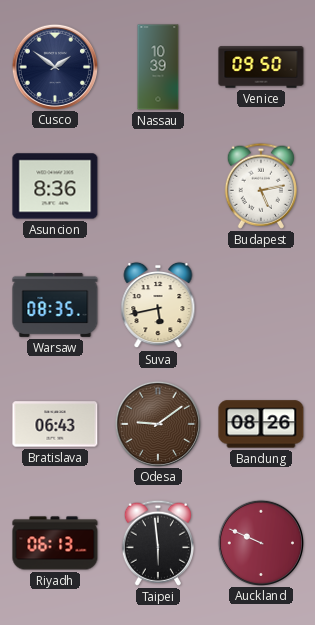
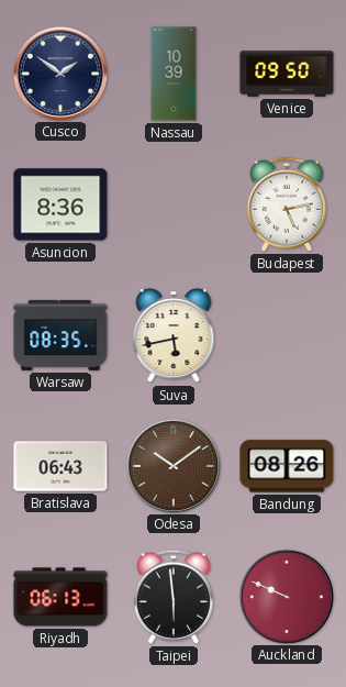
Odesa: 9:09 -> 10:09
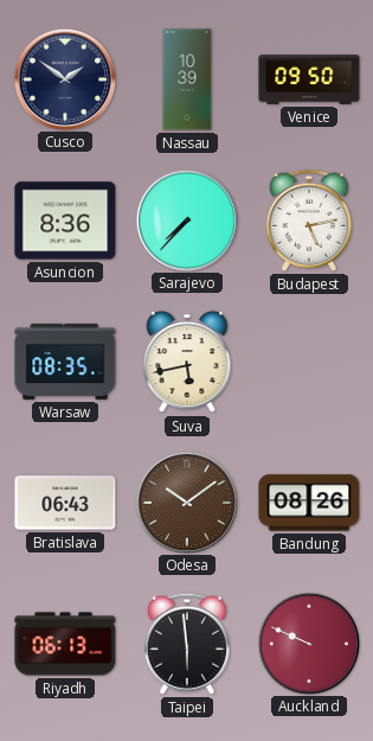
Sarajevo: none -> 7:37
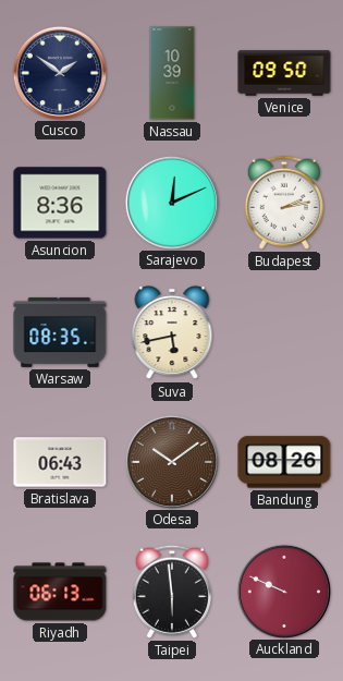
Sarajevo: 7:37 -> 12:11
Budapest: 5:13 -> 2:13
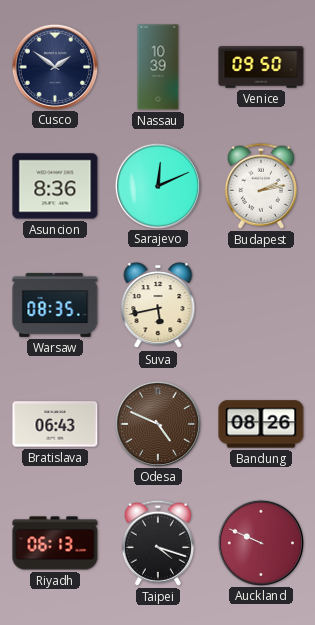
Odesa: 10:09 -> 4:49
Taipei: 5:59 -> 4:18
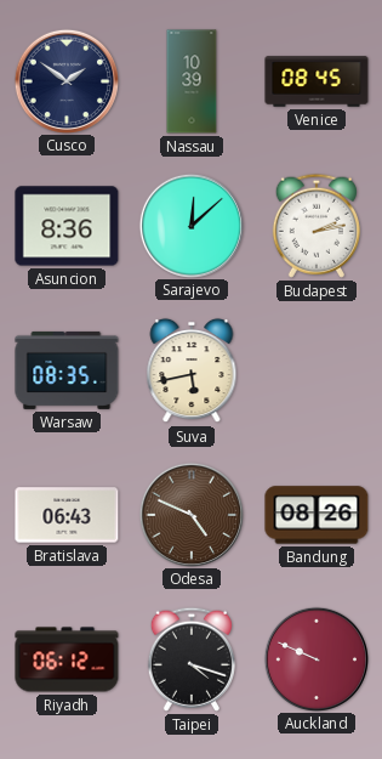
Venice: 09:50 -> 08:45
Sarajevo: 12:11 -> 12:08
Riyadh: 06:13 -> 06:12
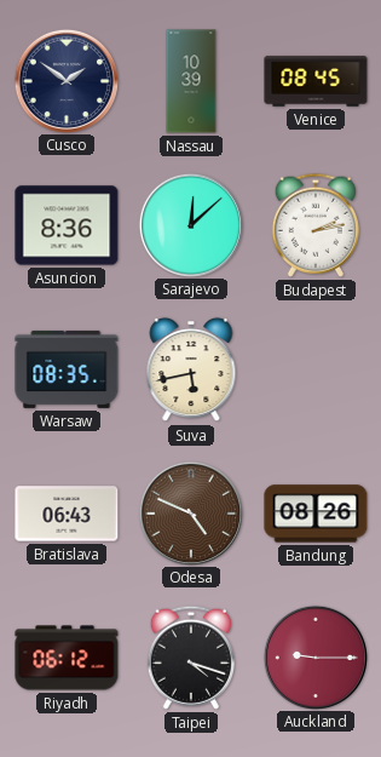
Auckland: 9:49 -> 9:15
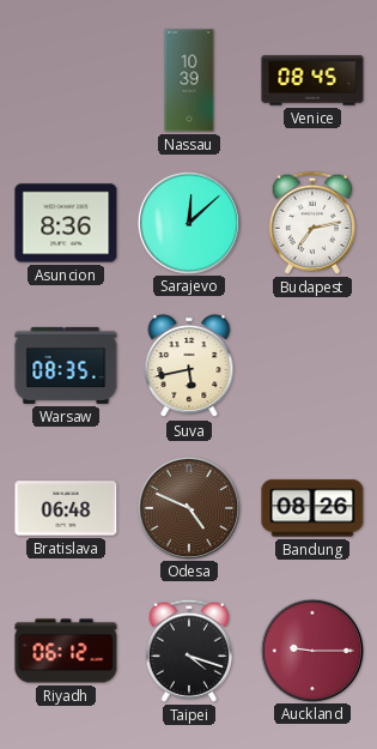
Cusco: 1:51 -> none
Budapest: 2:13 -> 7:13
Bratislava: 06:43 -> 06:48
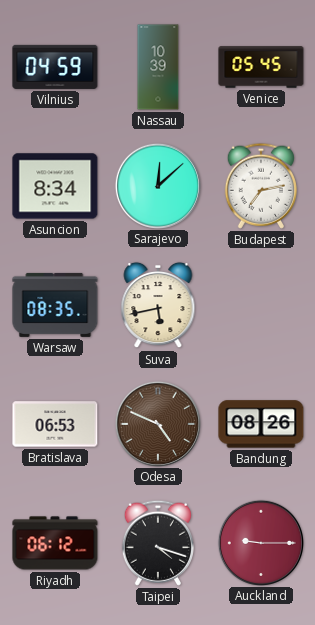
Vilnius: none -> 04:59
Venice: 08:45 -> 05:45
Asuncion: 8:36 -> 8:34
Bratislava: 06:48 -> 06:53
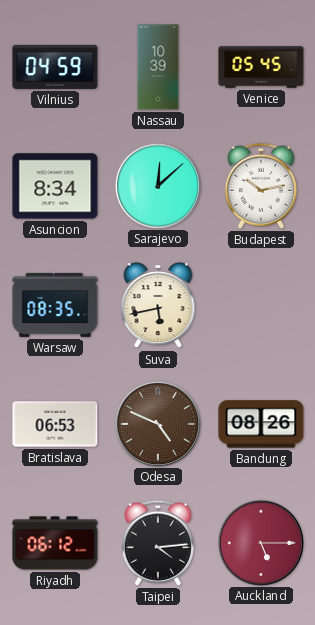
Budapest: 7:13 -> 10:13
Taipei: 4:18 -> 4:14
Auckland: 9:15 -> 5:15
